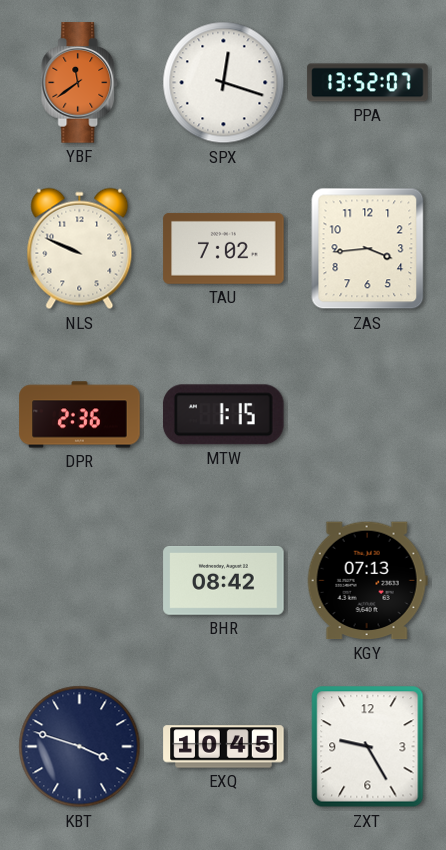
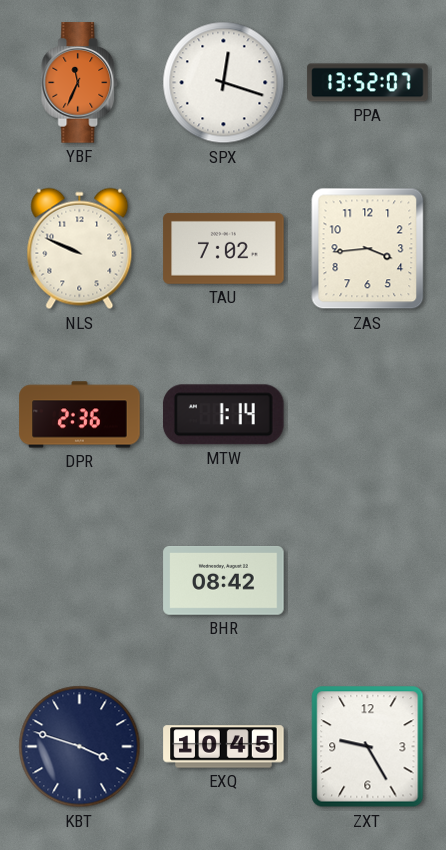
YBF: 11:39 -> 11:34
MTW: 1:15 -> 1:14
KGY: 07:13 -> none
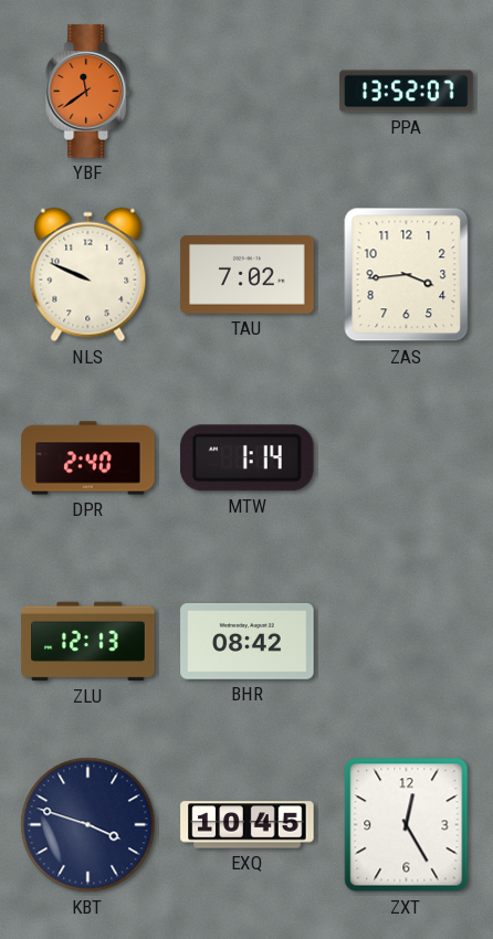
YBF: 11:34 -> 11:39
SPX: 12:18 -> none
DPR: 2:36 -> 2:40
ZLU: none -> 12:13
ZXT: 9:25 -> 12:25
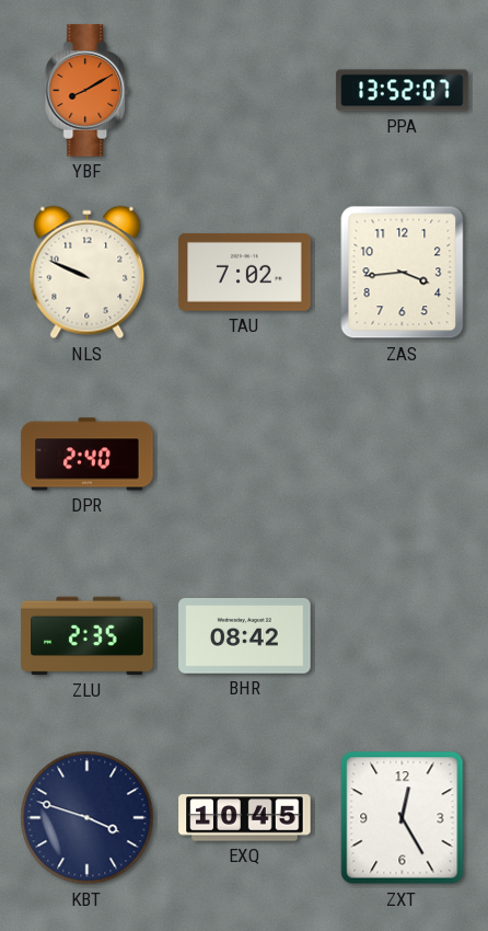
YBF: 11:39 -> 8:10
MTW: 1:14 -> none
ZLU: 12:13 -> 2:35
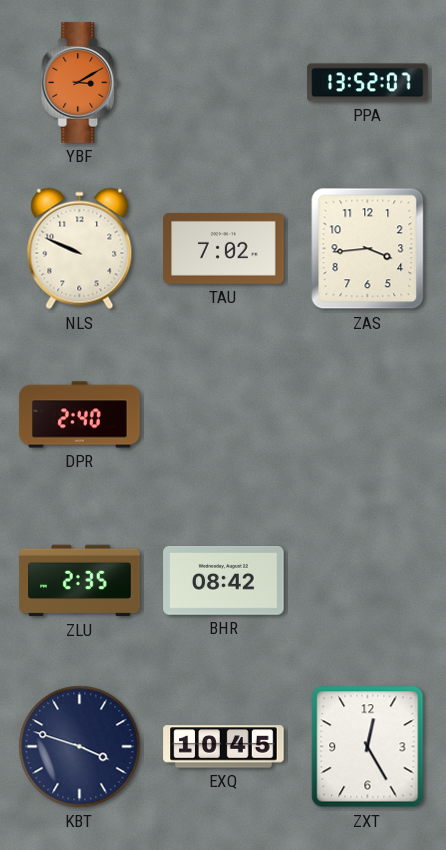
YBF: 8:10 -> 3:10
